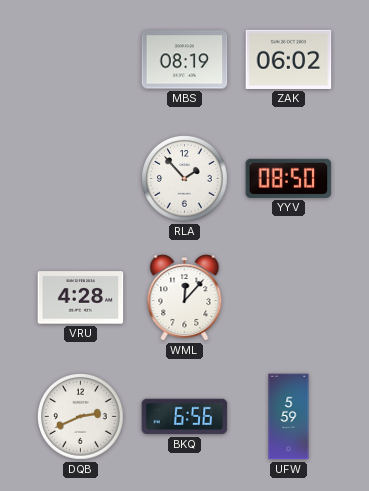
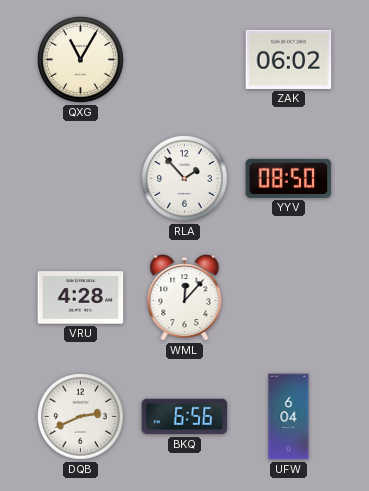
QXG: none -> 11:05
MBS: 08:19 -> none
UFW: 5:59 -> 6:04
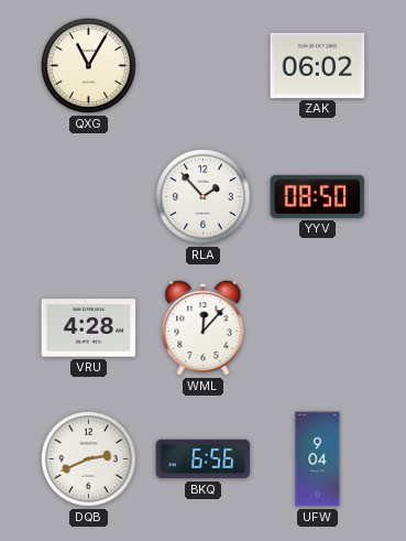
UFW: 6:04 -> 9:04
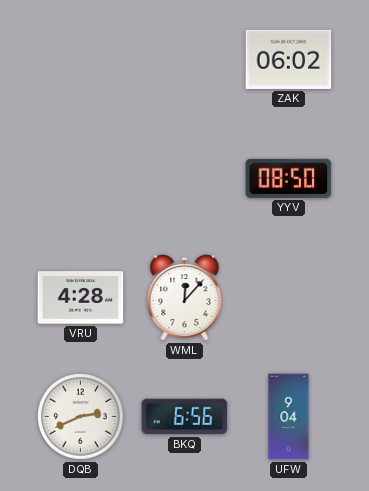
QXG: 11:05 -> none
RLA: 1:53 -> none
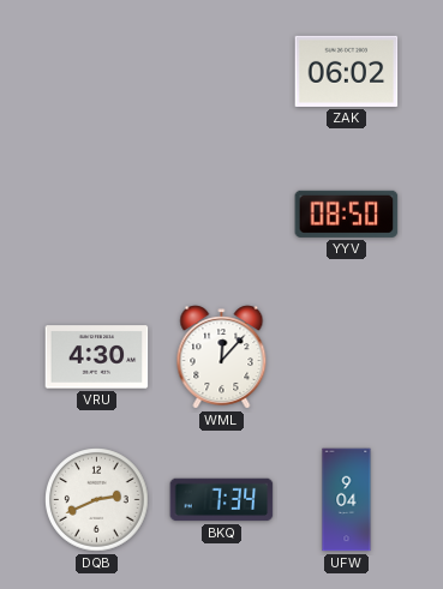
VRU: 4:28 -> 4:30
BKQ: 6:56 -> 7:34
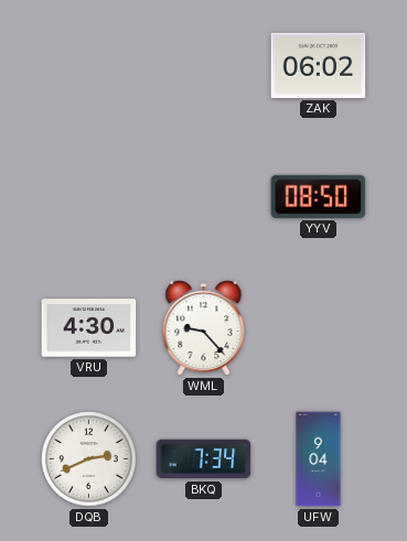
WML: 12:07 -> 9:23
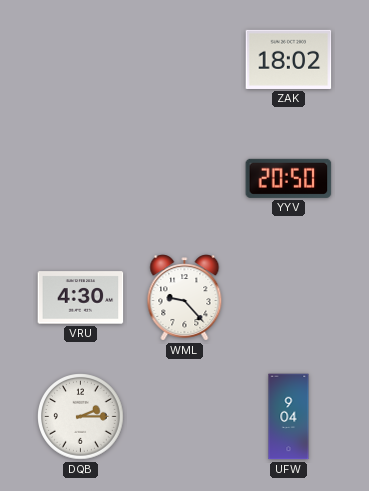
ZAK: 06:02 -> 18:02
YYV: 08:50 -> 20:50
DQB: 2:41 -> 2:15
BKQ: 7:34 -> none
